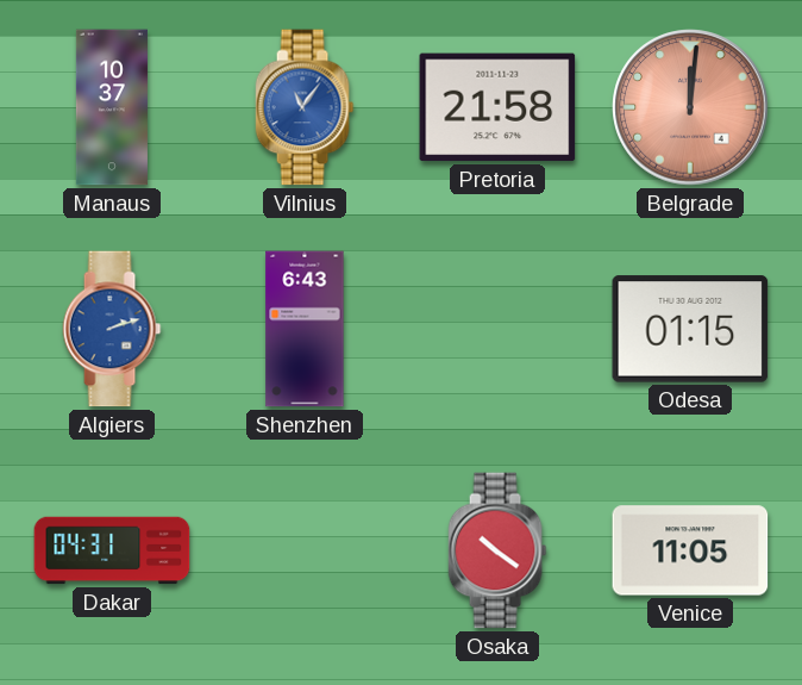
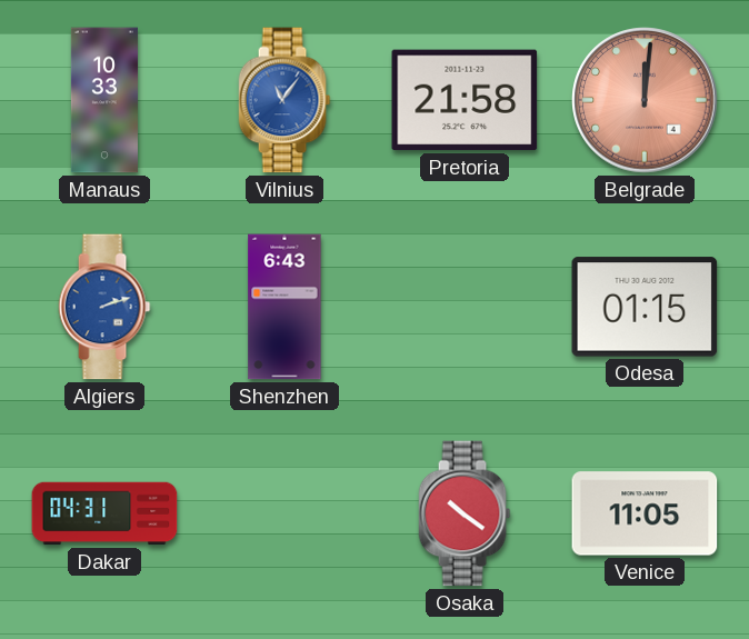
Manaus: 10:37 -> 10:33
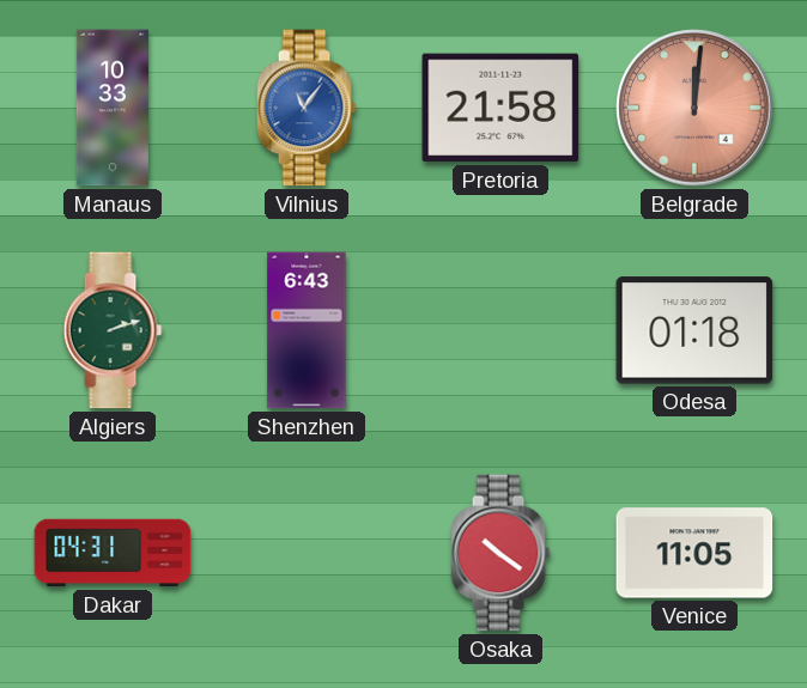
Algiers dial: blue -> green
Odesa: 01:15 -> 01:18
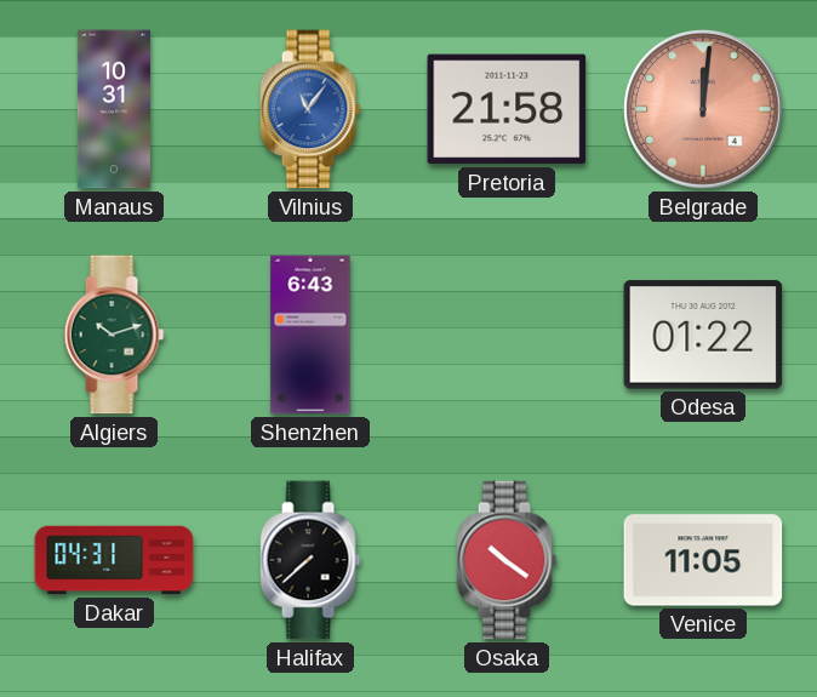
Manaus: 10:33 -> 10:31
Algiers: 2:12 -> 10:12
Odesa: 01:18 -> 01:22
Halifax: none -> 7:38
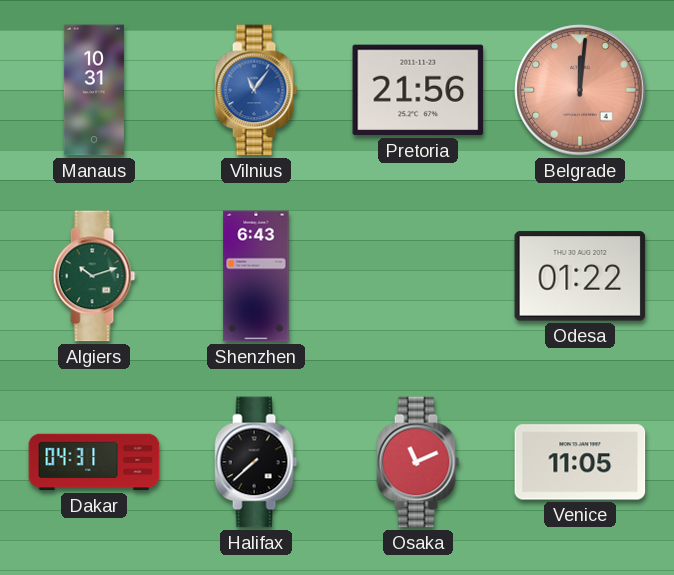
Pretoria: 21:58 -> 21:56
Osaka: 10:21 -> 11:11
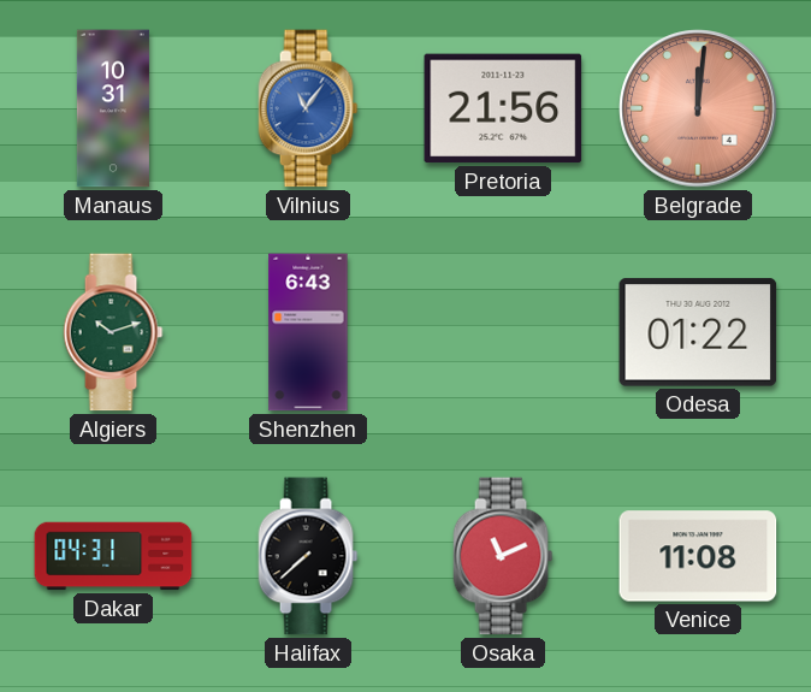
Venice: 11:05 -> 11:08
